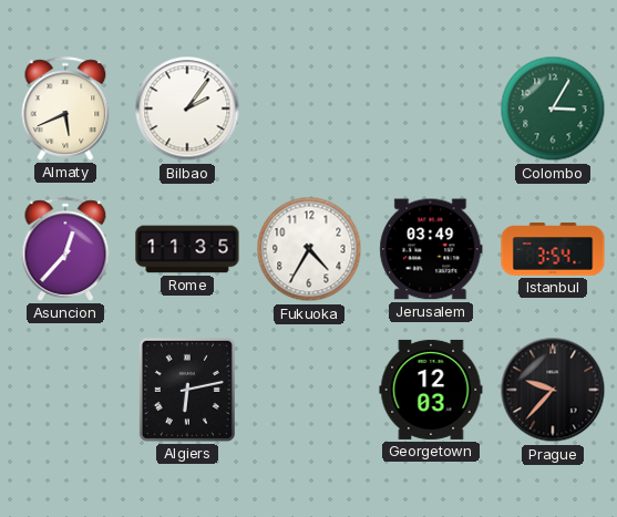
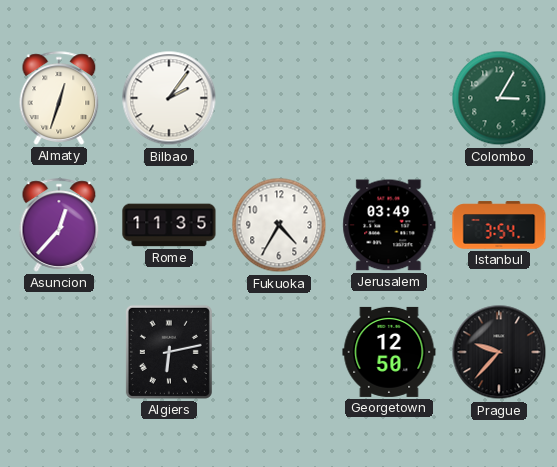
Almaty: 5:41 -> 12:33
Georgetown: 12:03 -> 12:50
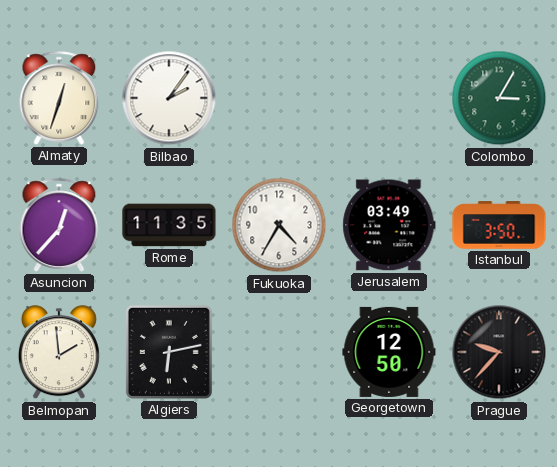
Istanbul: 3:54 -> 3:50
Belmopan: none -> 1:59
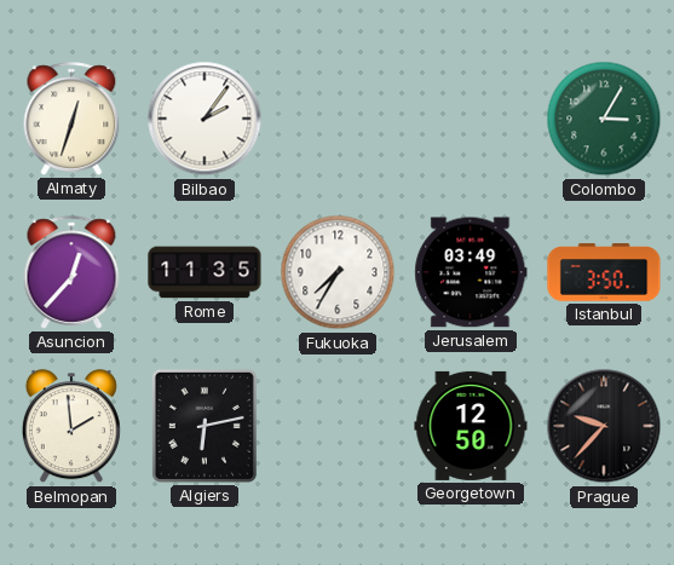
Fukuoka: 4:35 -> 7:35
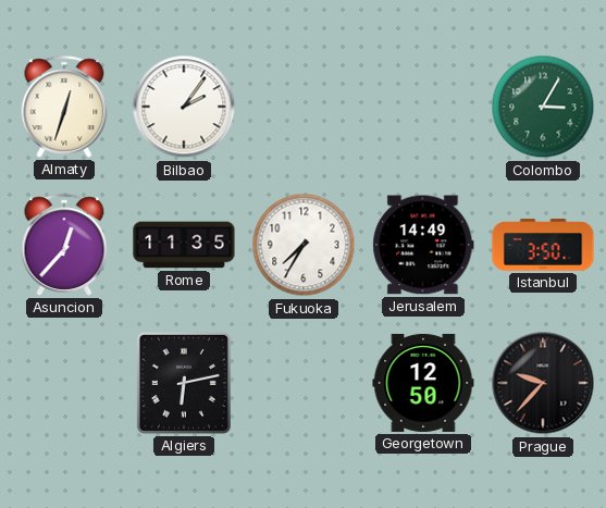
Jerusalem: 03:49 -> 14:49
Belmopan: 1:59 -> none
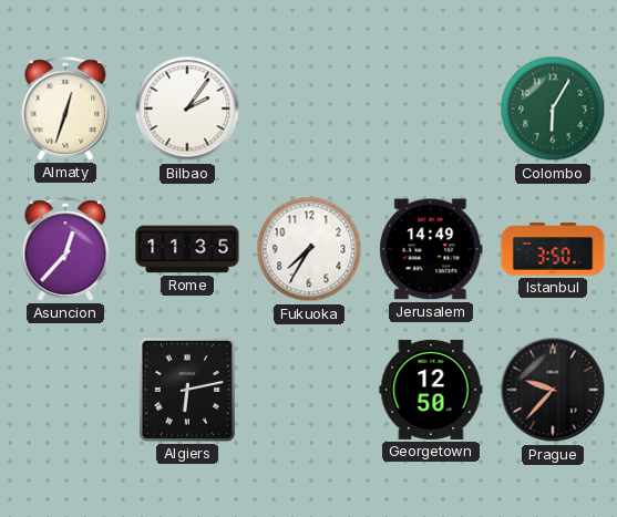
Colombo: 3:05 -> 6:05
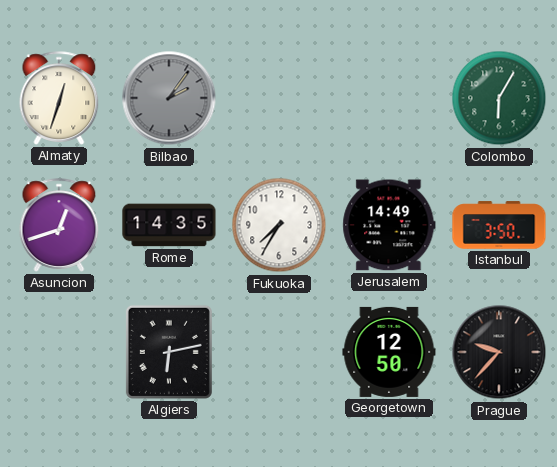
Bilbao dial: white -> grey
Asuncion: 12:37 -> 12:42
Rome: 11:35 -> 14:35
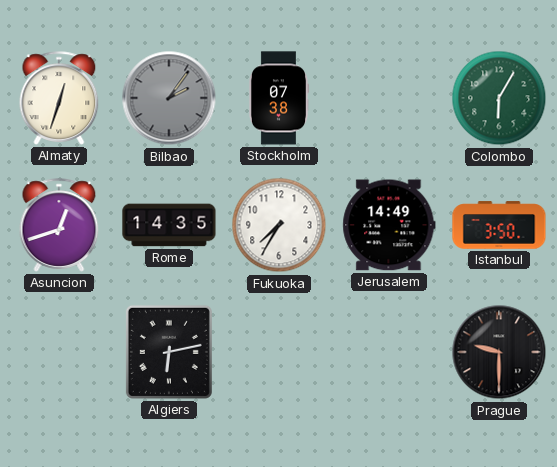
Stockholm: none -> 07:38
Georgetown: 12:50 -> none
Prague: 9:37 -> 9:30
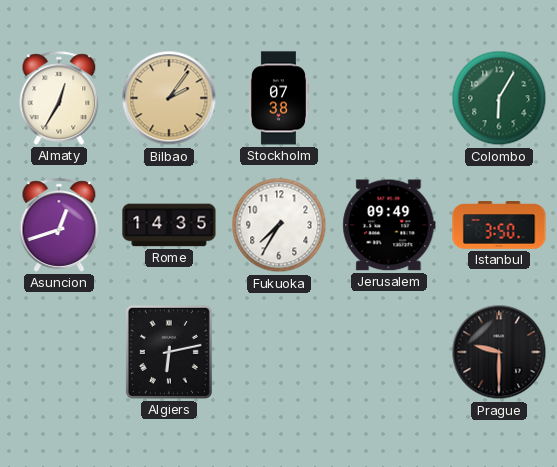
Almaty: 12:33 -> 12:35
Bilbao dial: grey -> champagne
Jerusalem: 14:49 -> 09:49
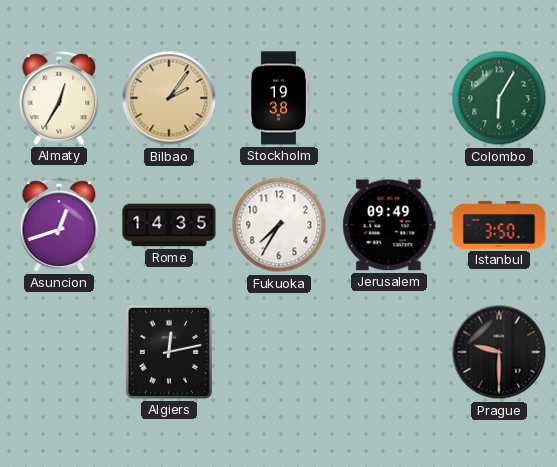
Stockholm: 07:38 -> 19:38
Algiers: 6:13 -> 12:13
